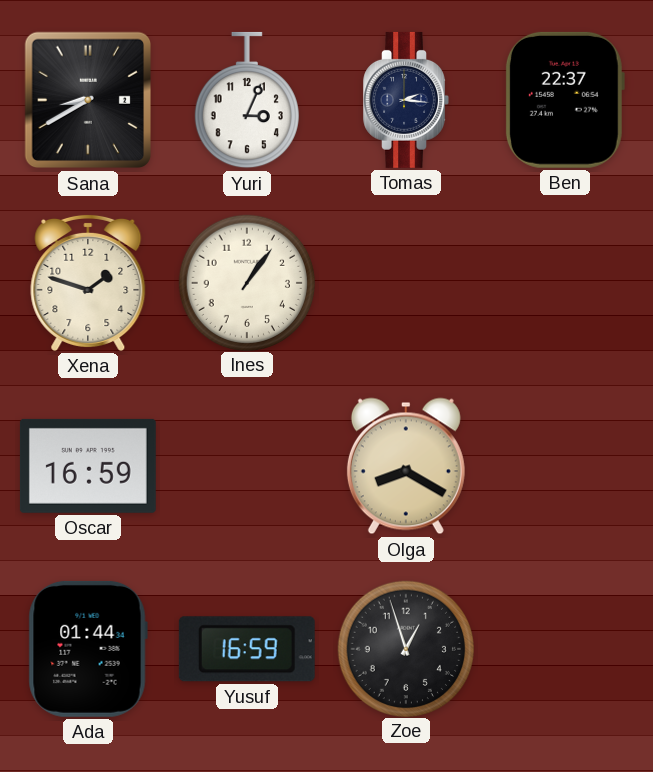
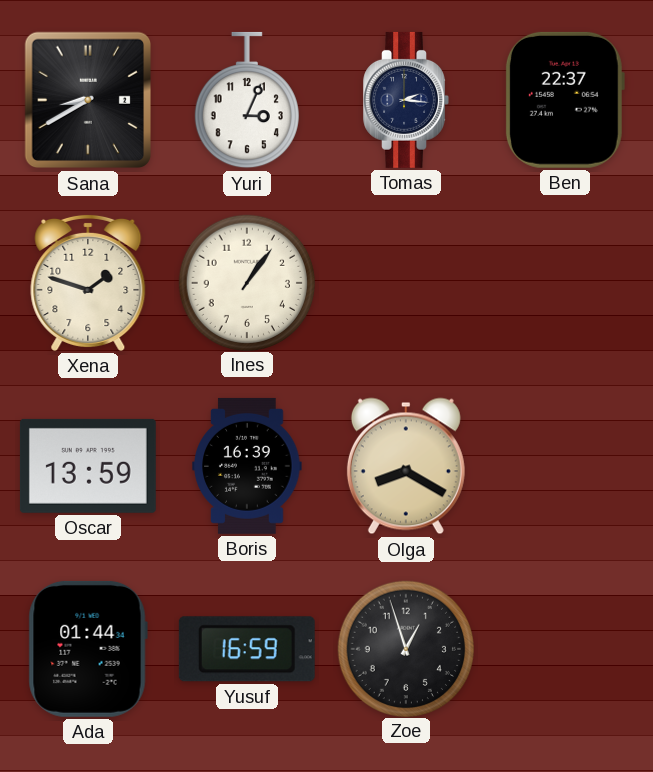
Oscar: 16:59 -> 13:59
Boris: none -> 16:39
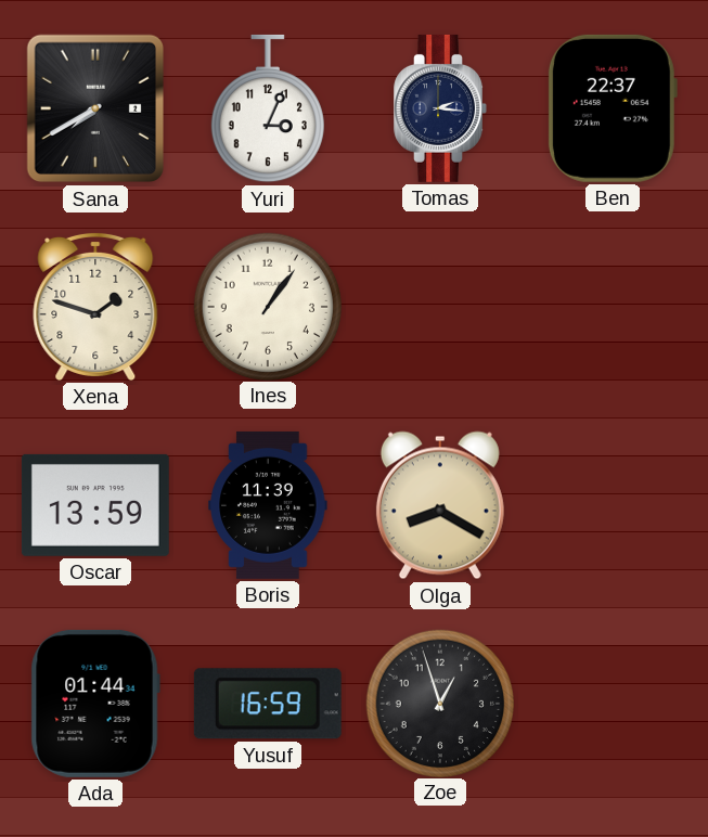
Sana: 8:40 -> 7:40
Boris: 16:39 -> 11:39
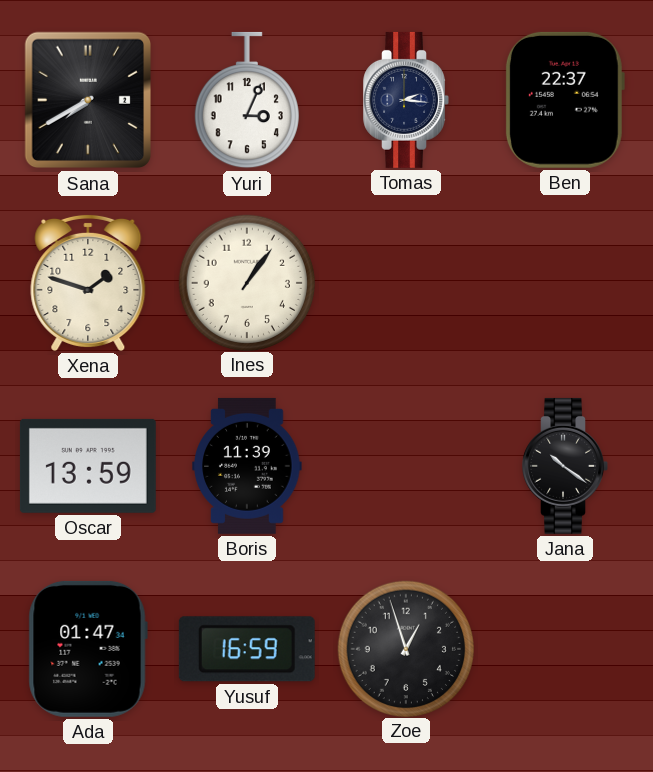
Olga: 8:20 -> none
Jana: none -> 10:21
Ada: 01:44 -> 01:47
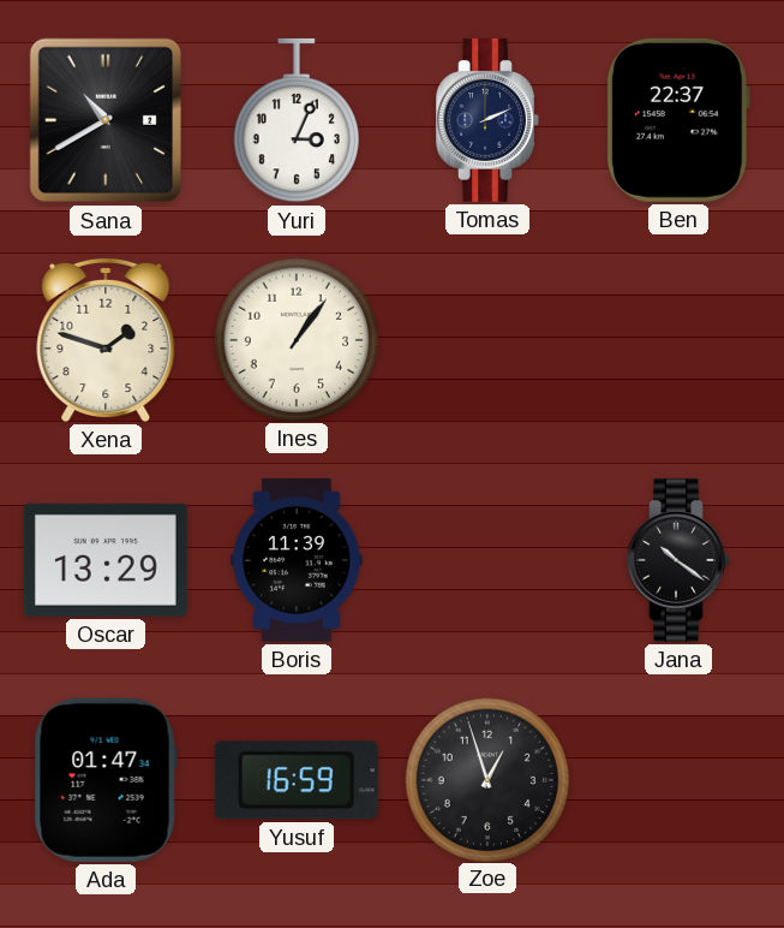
Sana: 7:40 -> 10:40
Tomas: 2:16 -> 2:11
Oscar: 13:59 -> 13:29
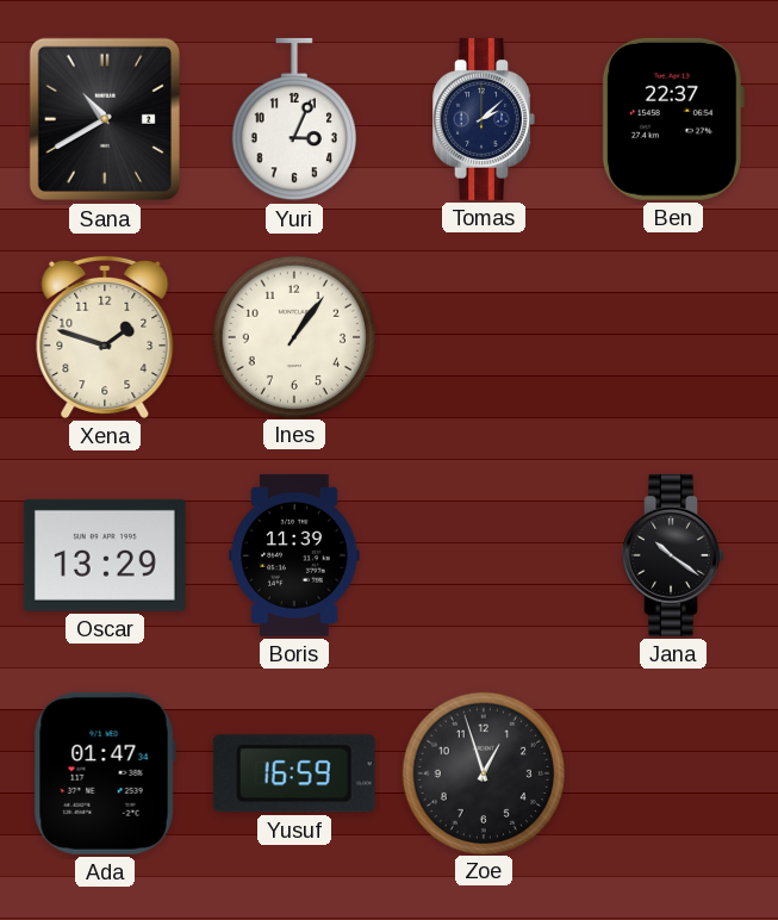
Tomas: 2:11 -> 2:08
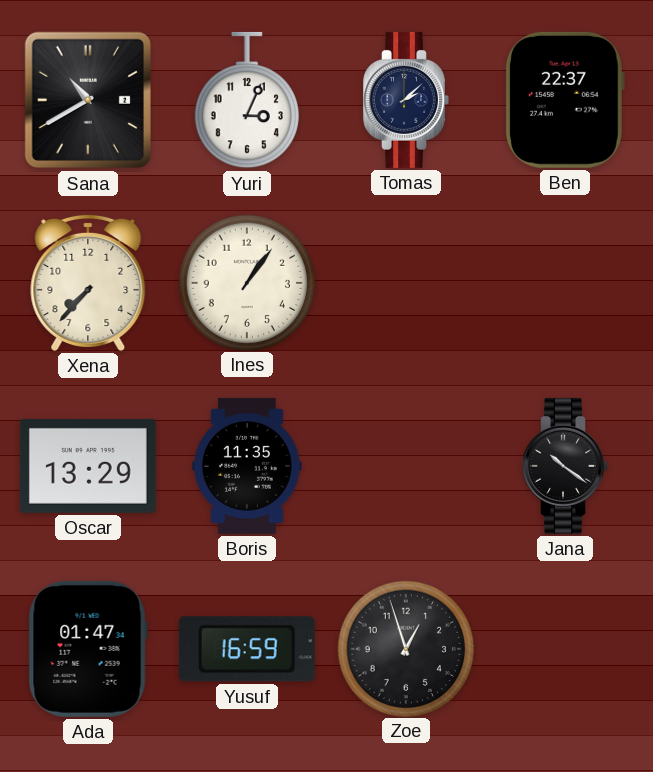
Xena: 1:48 -> 7:37
Boris: 11:39 -> 11:35
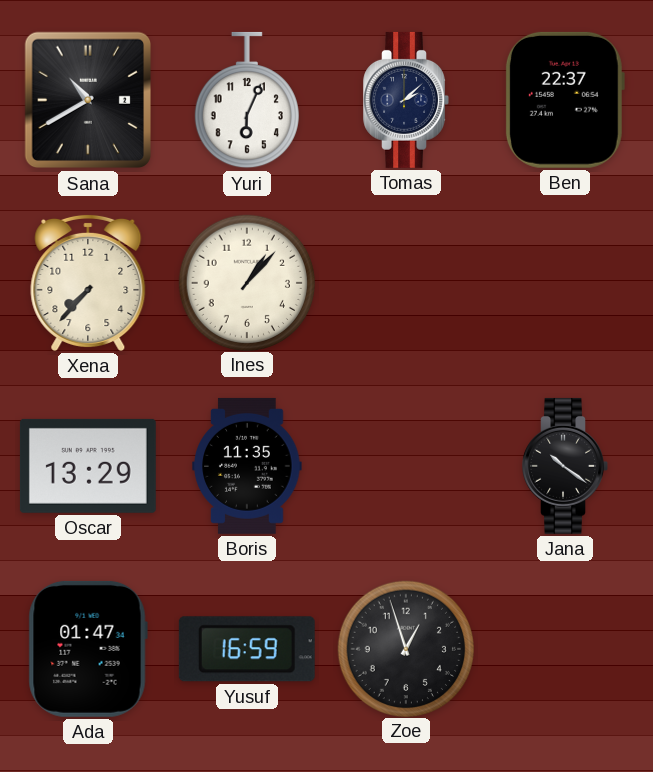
Yuri: 3:04 -> 6:04
Ines: 1:06 -> 1:07
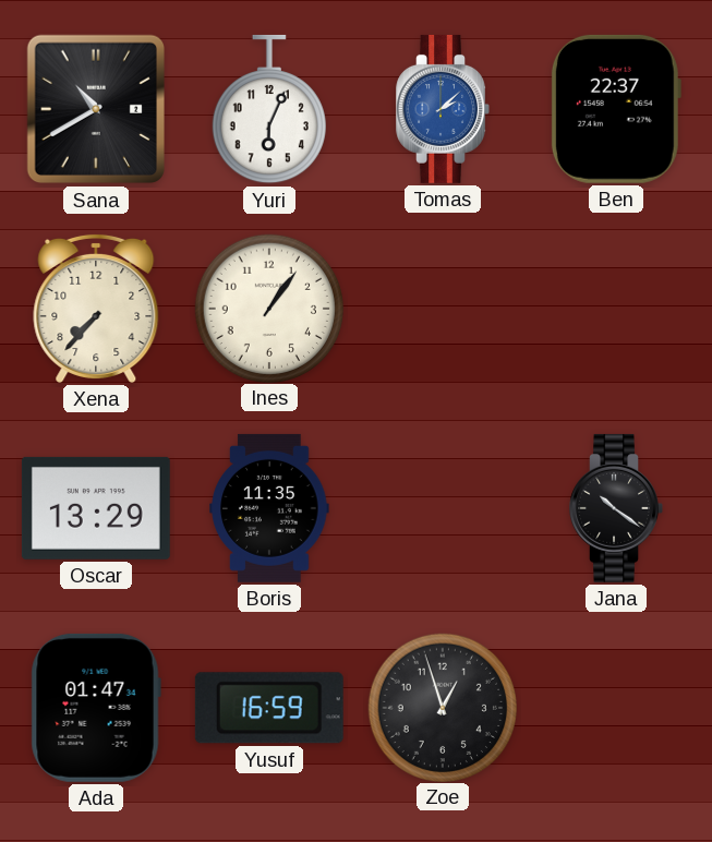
Tomas dial: navy -> blue
Ines: 1:07 -> 1:06
